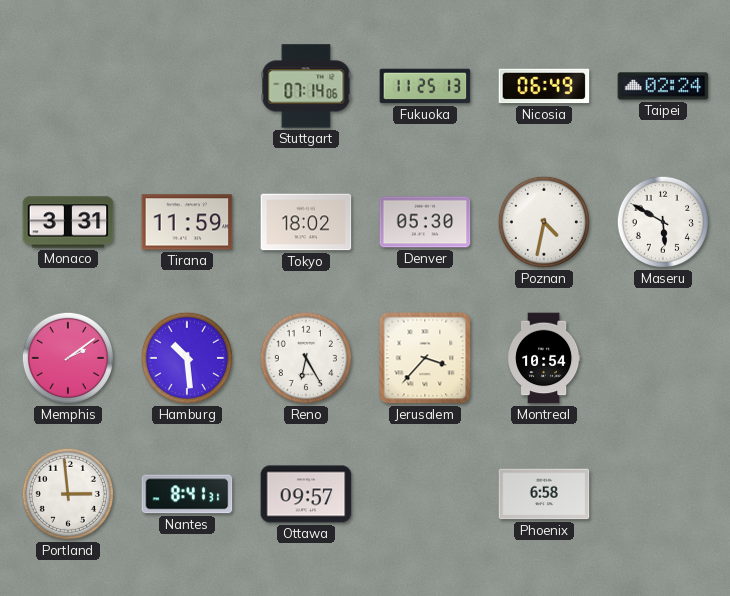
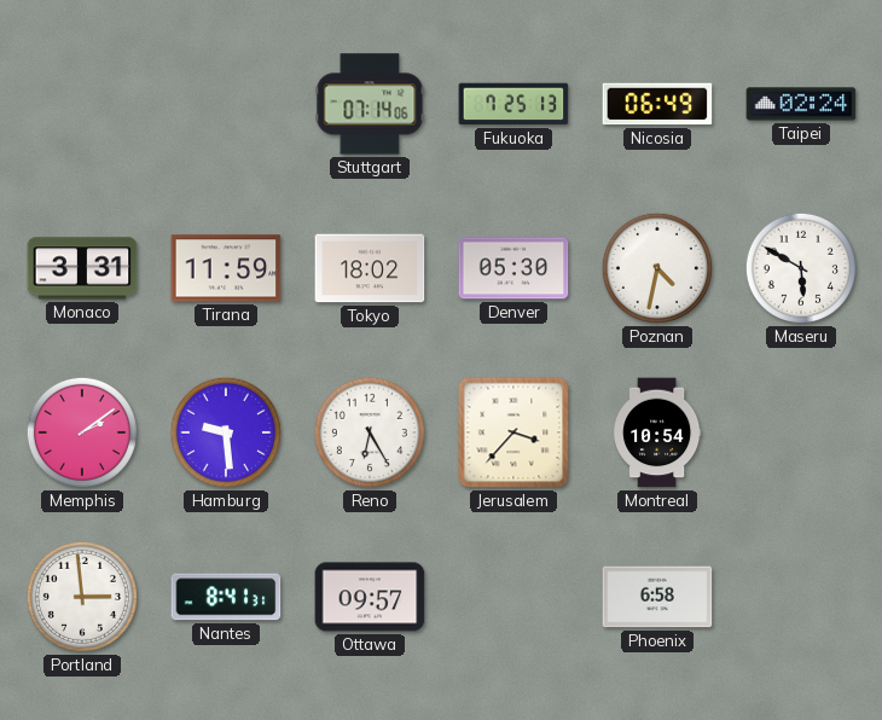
Fukuoka: 11:25 -> 7:25
Hamburg: 10:29 -> 9:29
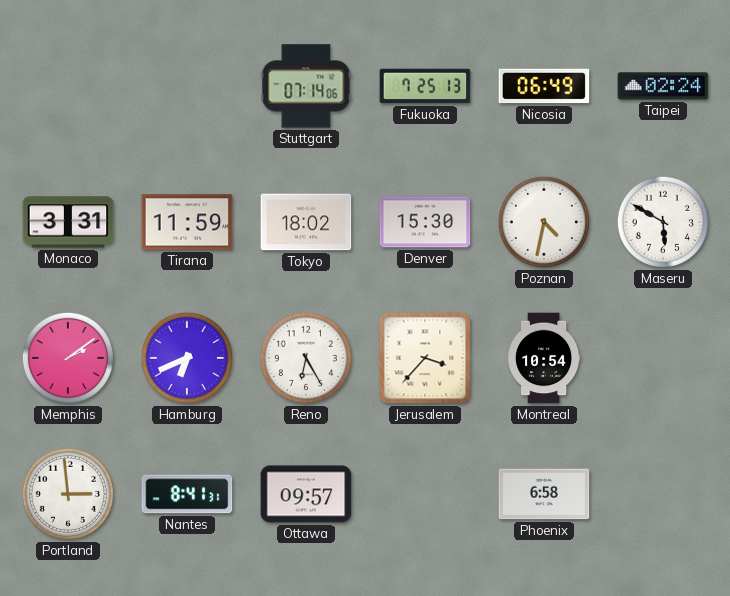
Denver: 05:30 -> 15:30
Hamburg: 9:29 -> 6:41
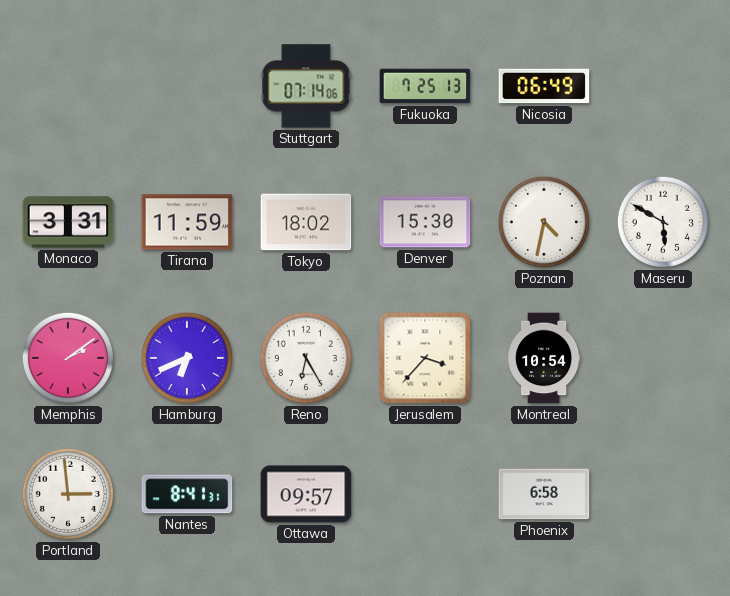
Taipei: 02:24 -> none
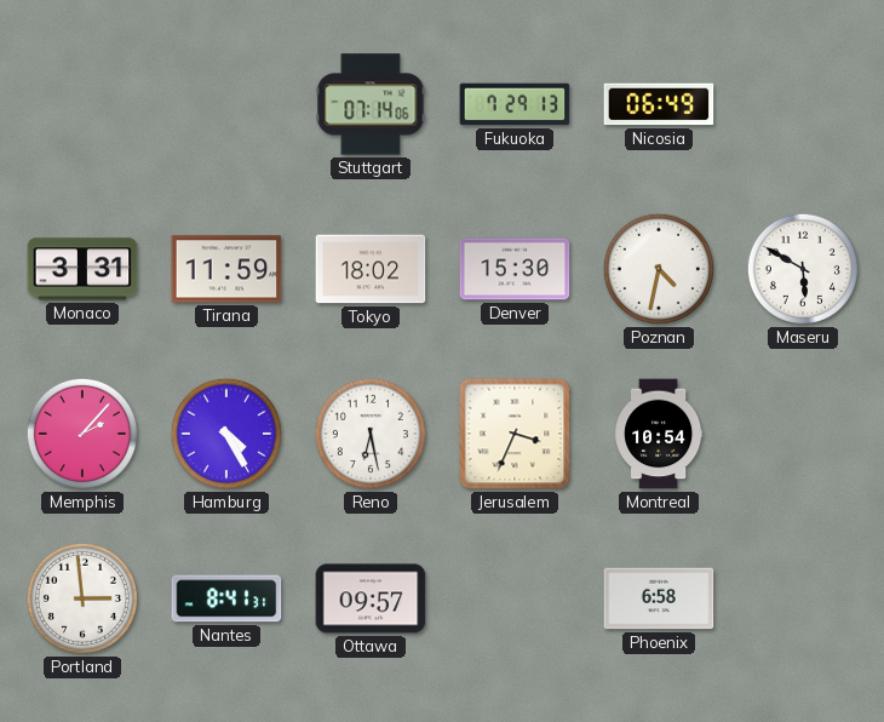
Fukuoka: 7:25 -> 7:29
Memphis: 2:09 -> 2:07
Hamburg: 6:41 -> 4:25
Reno: 6:25 -> 6:28
Jerusalem: 3:37 -> 3:34
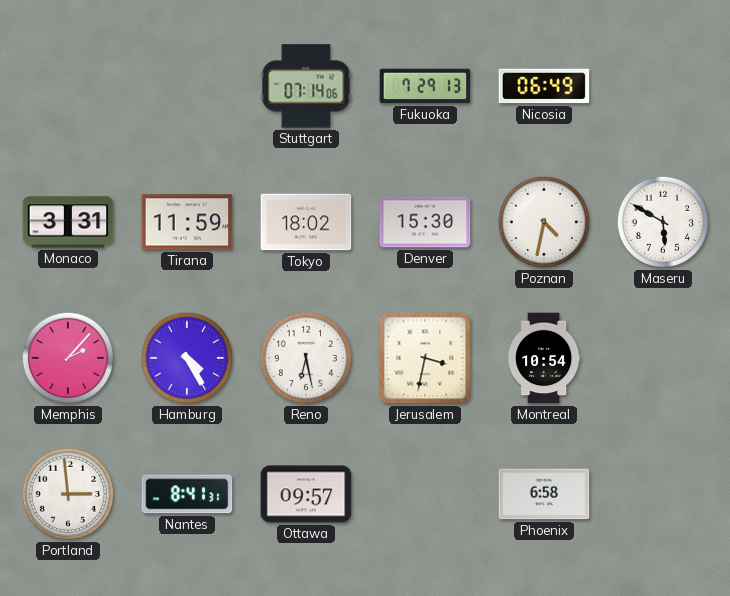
Jerusalem: 3:34 -> 3:32
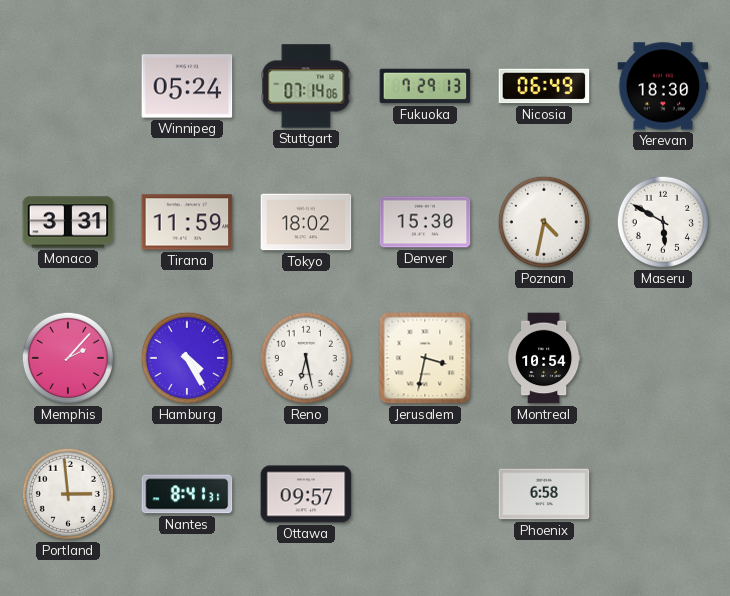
Winnipeg: none -> 05:24
Yerevan: none -> 18:30
